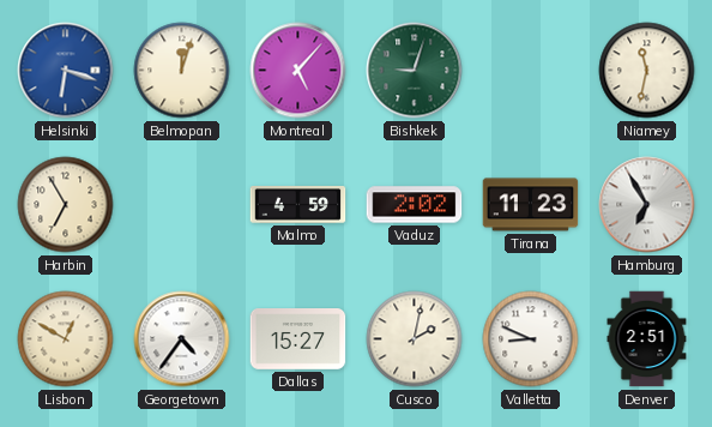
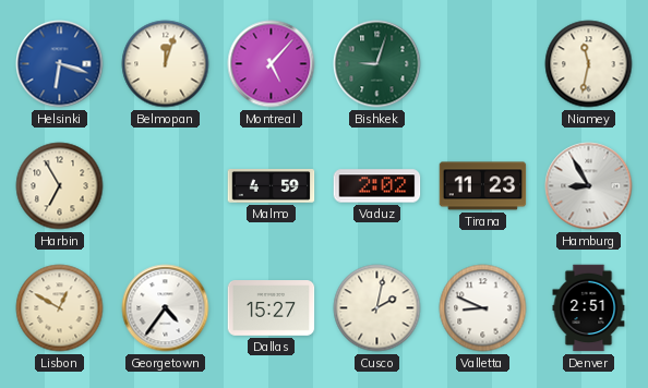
Hamburg: 6:55 -> 8:55
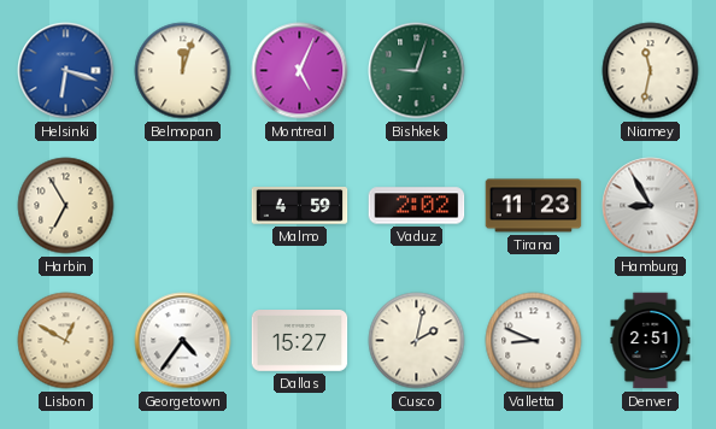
Montreal: 5:07 -> 5:04
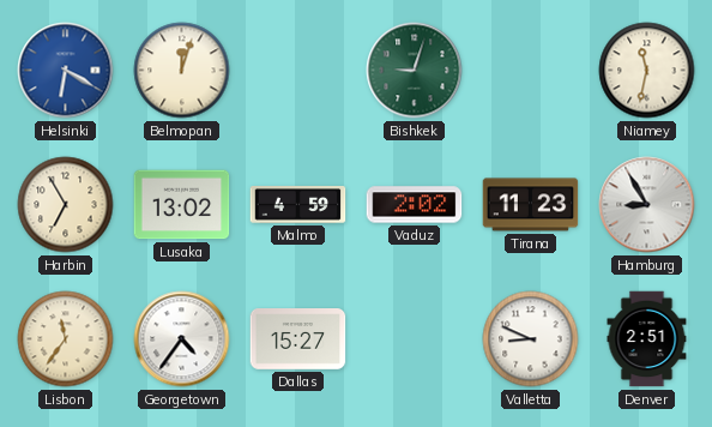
Helsinki: 6:18 -> 6:20
Montreal: 5:04 -> none
Lusaka: none -> 13:02
Lisbon: 12:50 -> 11:36
Cusco: 2:02 -> none
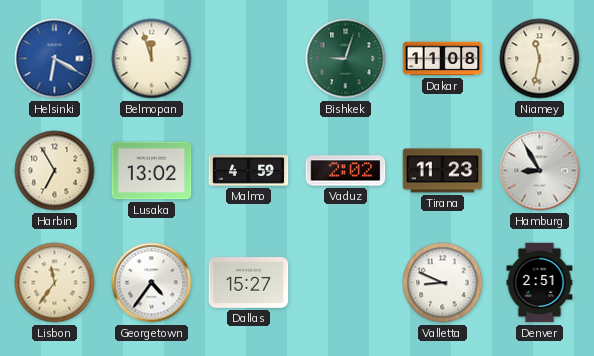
Belmopan: 12:03 -> 11:57
Dakar: none -> 11:08
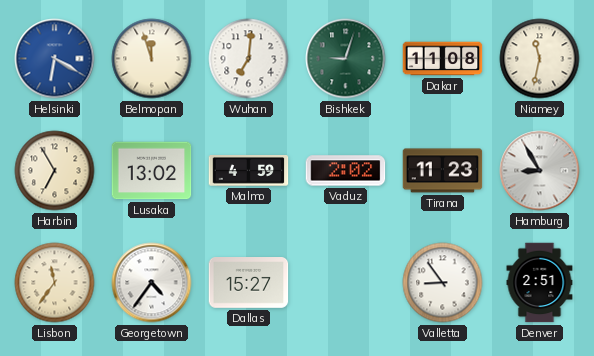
Wuhan: none -> 7:01
Valletta: 8:49 -> 8:54
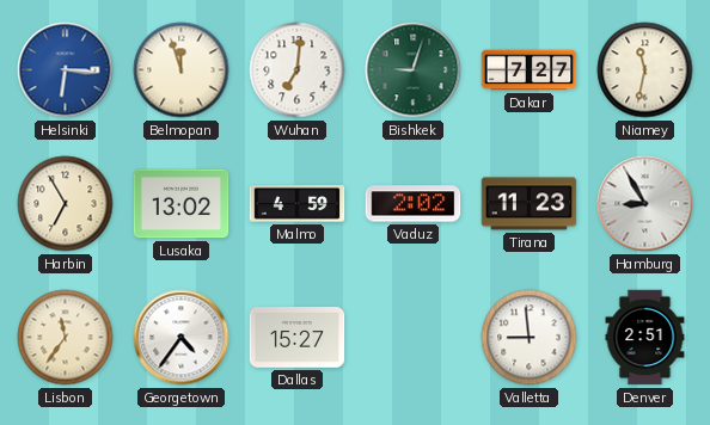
Helsinki: 6:20 -> 6:16
Dakar: 11:08 -> 7:27
Valletta: 8:54 -> 8:59
